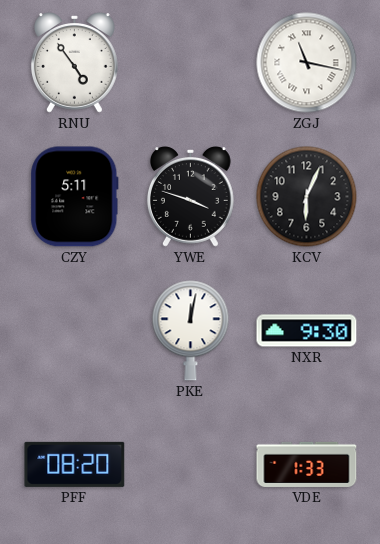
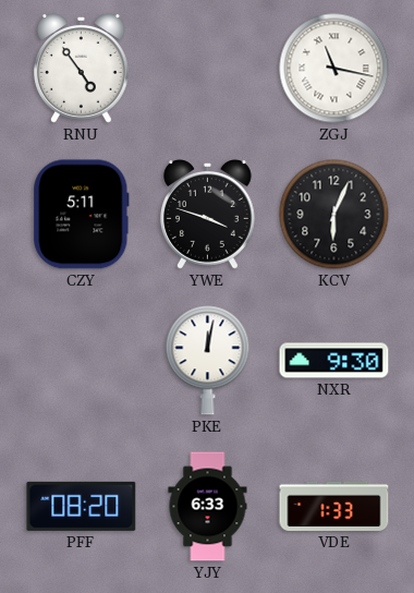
YJY: none -> 6:33
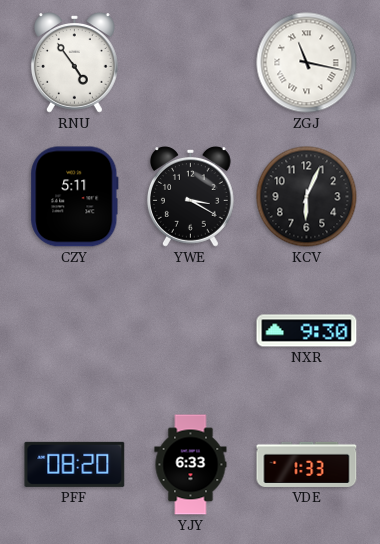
YWE: 3:48 -> 3:20
PKE: 12:02 -> none
